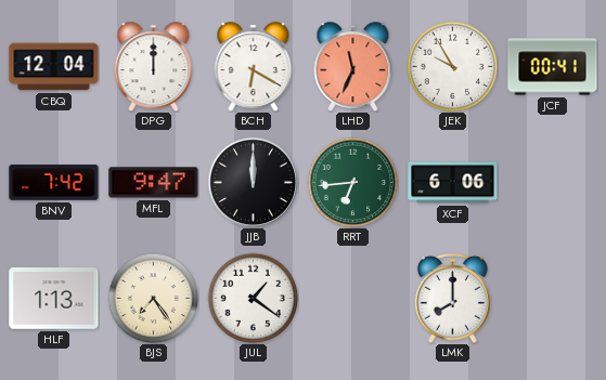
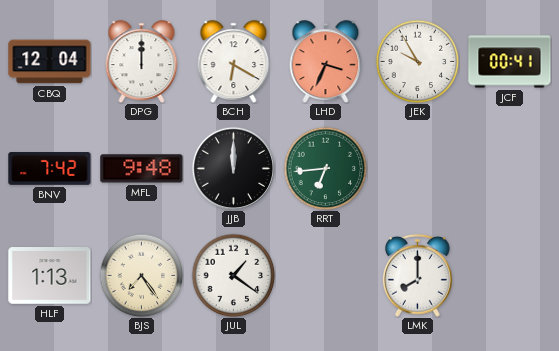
LHD: 11:34 -> 3:34
MFL: 9:47 -> 9:48
XCF: 6:06 -> none
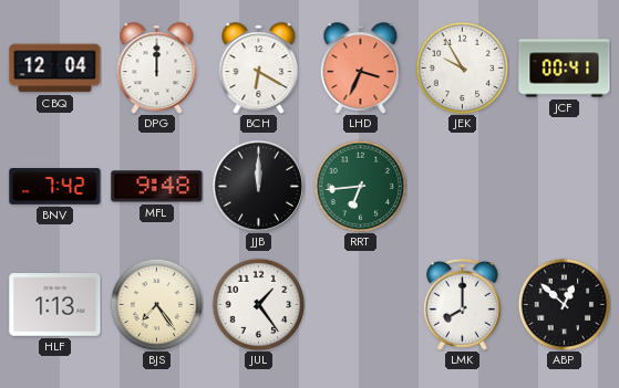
JUL: 1:21 -> 1:24
ABP: none -> 12:52
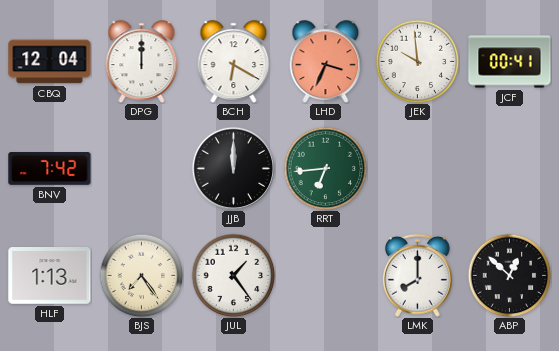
JEK: 9:55 -> 9:59
MFL: 9:48 -> none
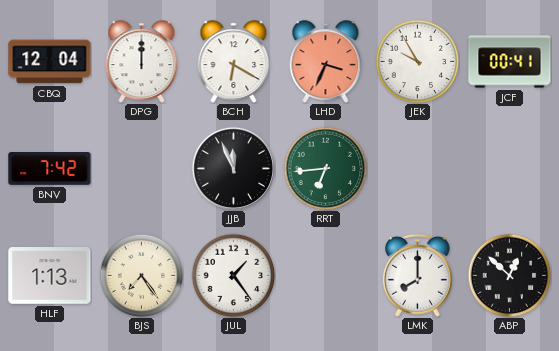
JEK: 9:59 -> 9:55
JJB: 12:00 -> 11:56
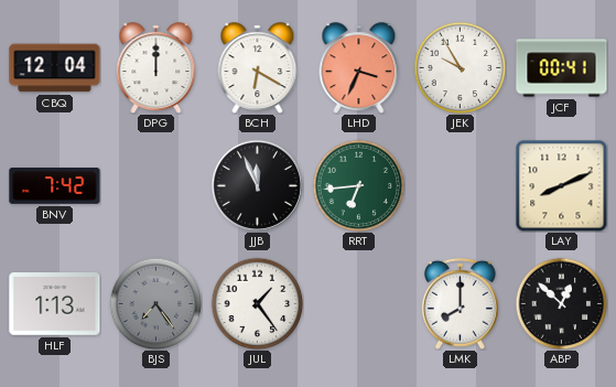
LAY: none -> 8:11
BJS dial: cream -> grey
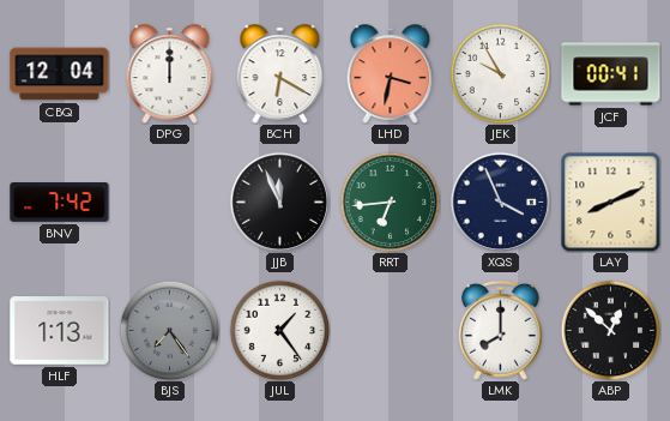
LHD: 3:34 -> 3:32
XQS: none -> 3:56
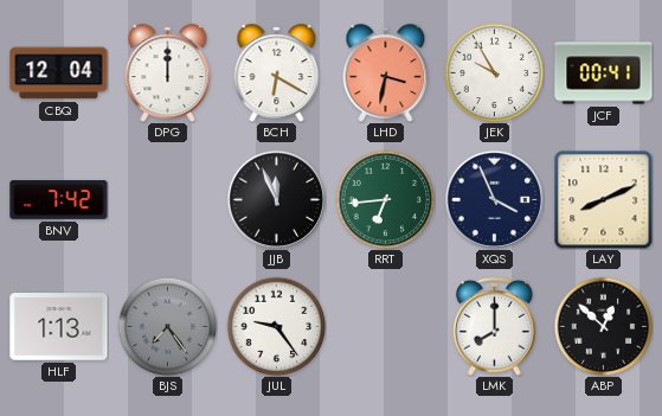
JUL: 1:24 -> 9:24
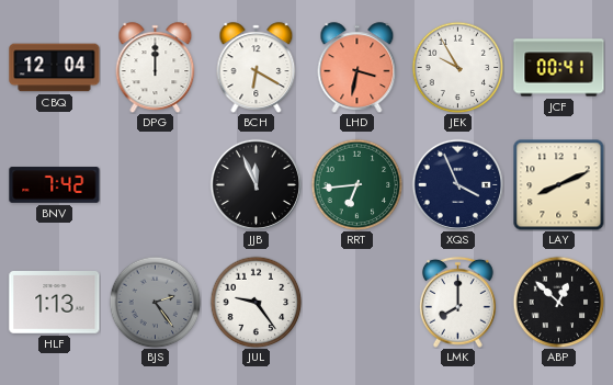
BJS: 7:24 -> 2:24
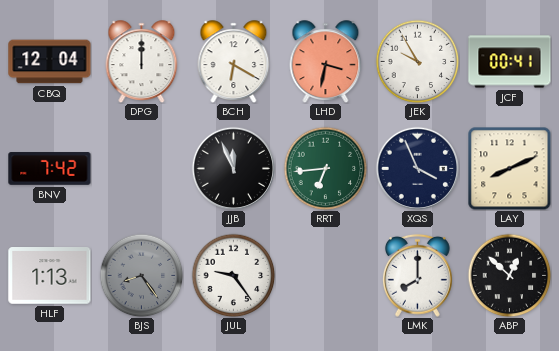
BJS: 2:24 -> 8:24
